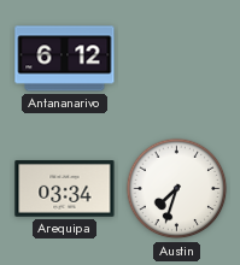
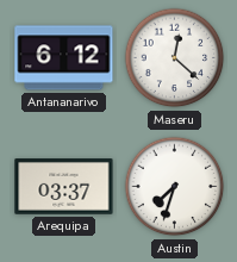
Maseru: none -> 12:22
Arequipa: 03:34 -> 03:37
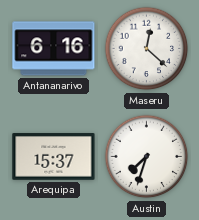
Antananarivo: 6:12 -> 6:16
Arequipa: 03:37 -> 15:37
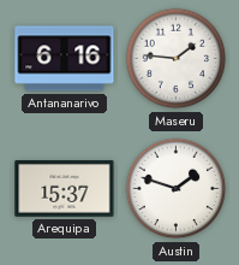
Maseru: 12:22 -> 1:46
Austin: 7:33 -> 1:48
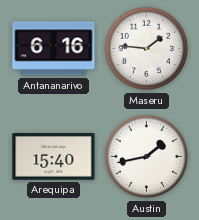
Arequipa: 15:37 -> 15:40
Austin: 1:48 -> 1:43
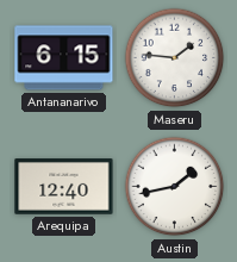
Antananarivo: 6:16 -> 6:15
Arequipa: 15:40 -> 12:40
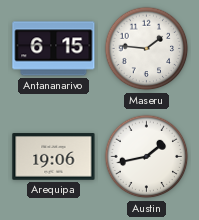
Arequipa: 12:40 -> 19:06
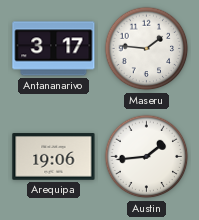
Antananarivo: 6:15 -> 3:17
Austin: 1:43 -> 1:44
